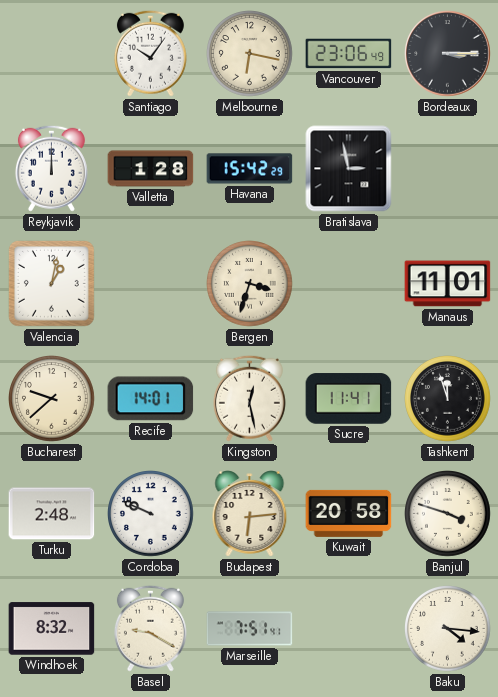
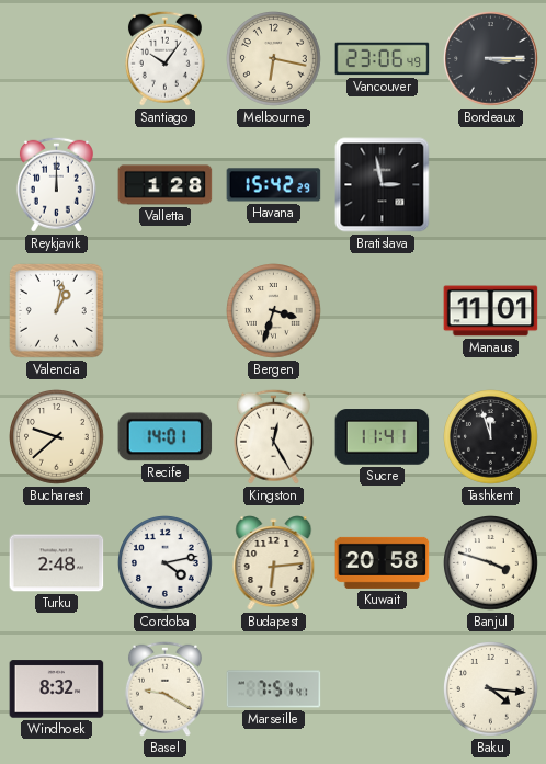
Kingston: 12:28 -> 12:25
Cordoba: 9:49 -> 4:13
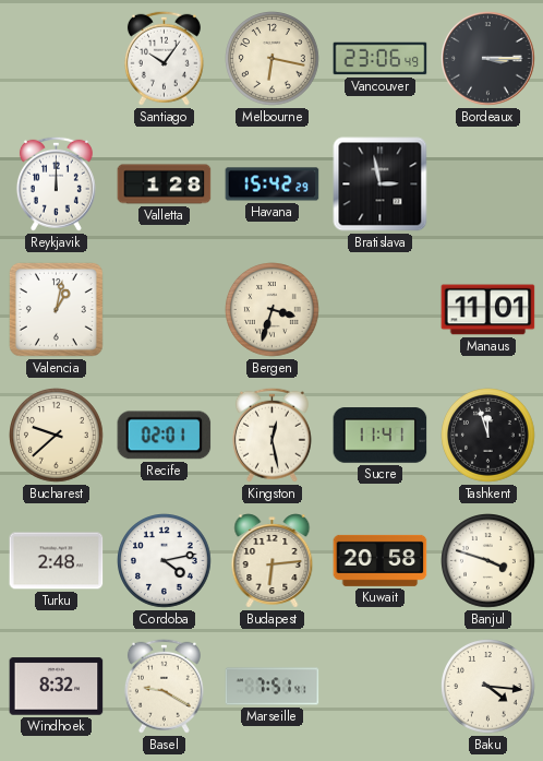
Recife: 14:01 -> 02:01
Kingston: 12:25 -> 12:28
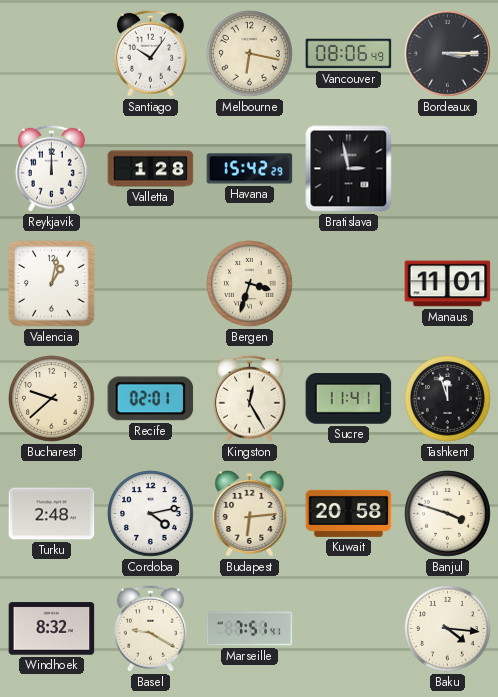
Vancouver: 23:06 -> 08:06
Kingston: 12:28 -> 12:25
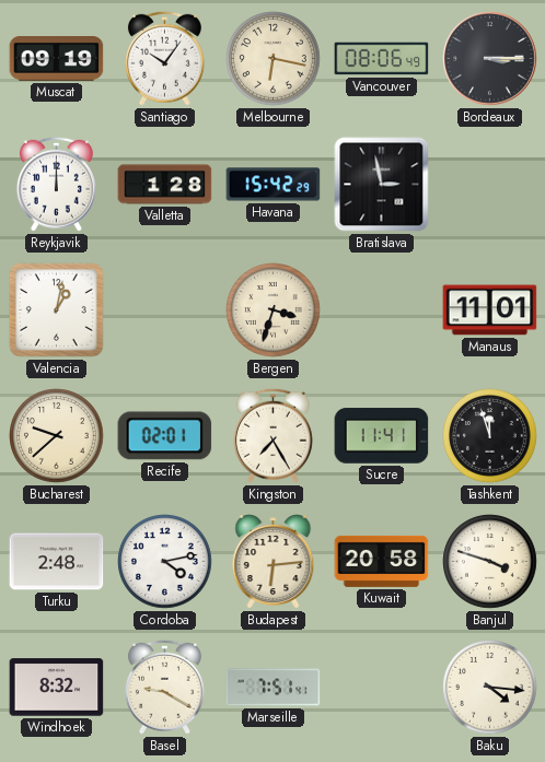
Muscat: none -> 09:19
Kingston: 12:25 -> 7:25
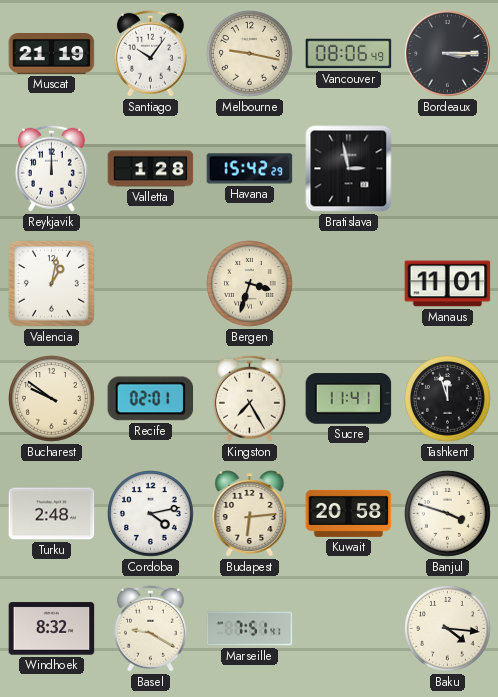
Muscat: 09:19 -> 21:19
Melbourne: 6:17 -> 9:17
Bucharest: 9:38 -> 9:51
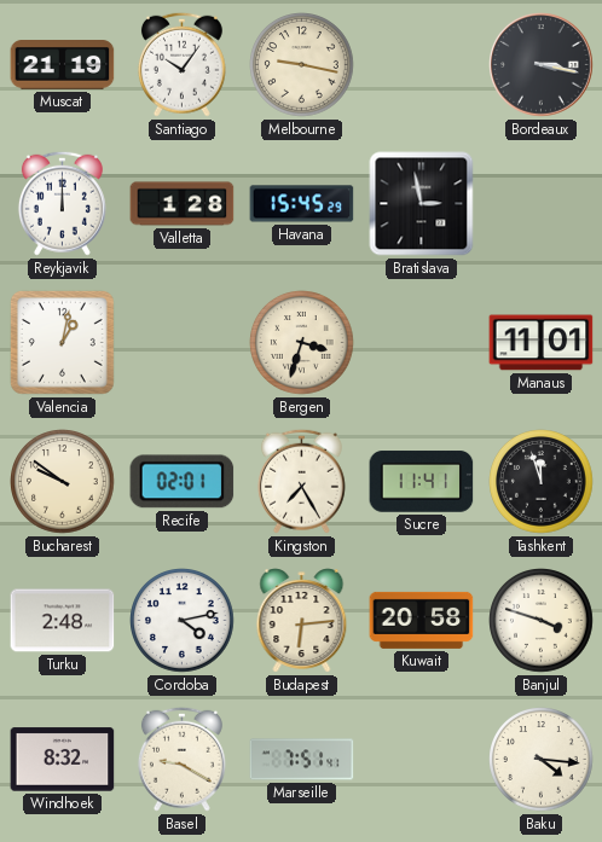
Vancouver: 08:06 -> none
Bordeaux: 3:15 -> 3:17
Havana: 15:42 -> 15:45
